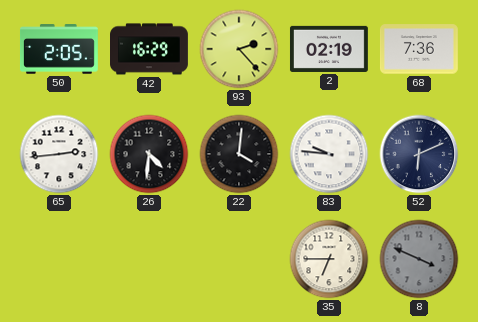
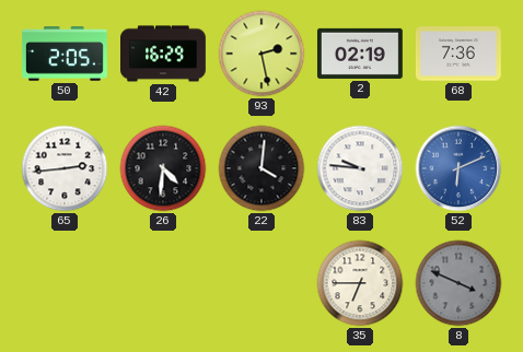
93: 2:23 -> 2:28
52 dial: navy -> blue
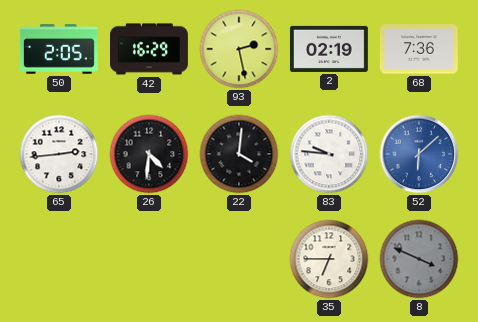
52: 6:11 -> 6:08
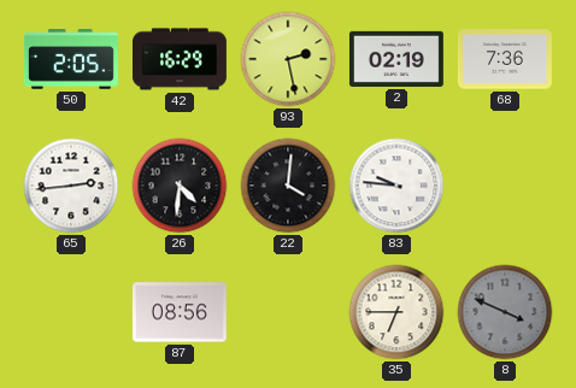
52: 6:08 -> none
87: none -> 08:56
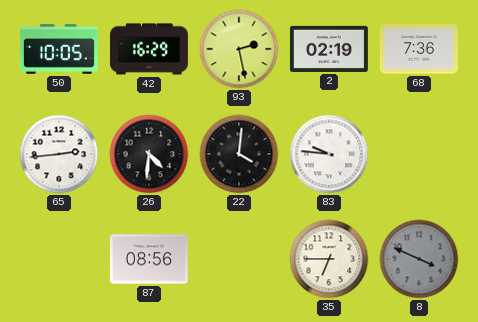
50: 2:05 -> 10:05
